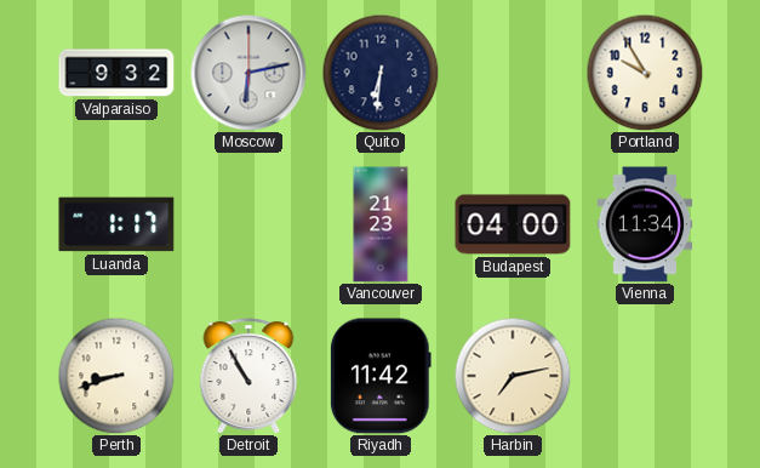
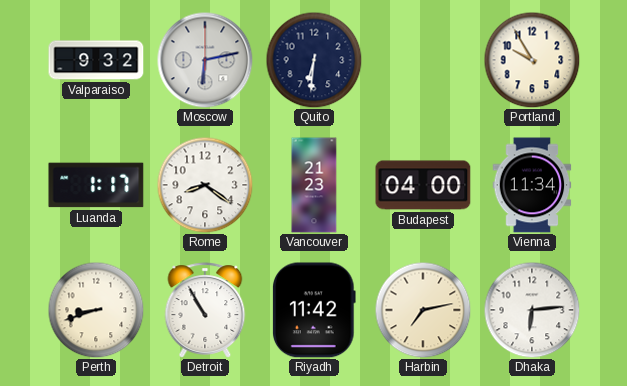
Rome: none -> 8:21
Dhaka: none -> 6:14
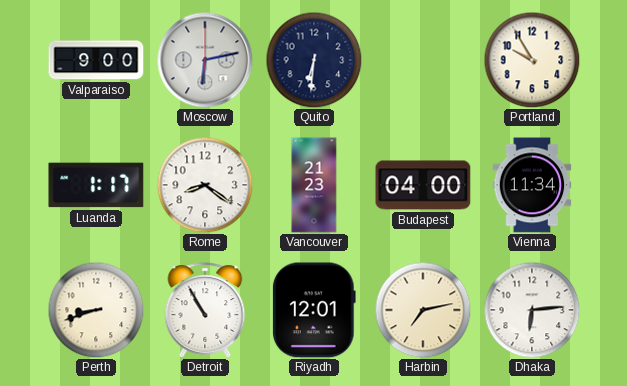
Valparaiso: 9:32 -> 9:00
Riyadh: 11:42 -> 12:01
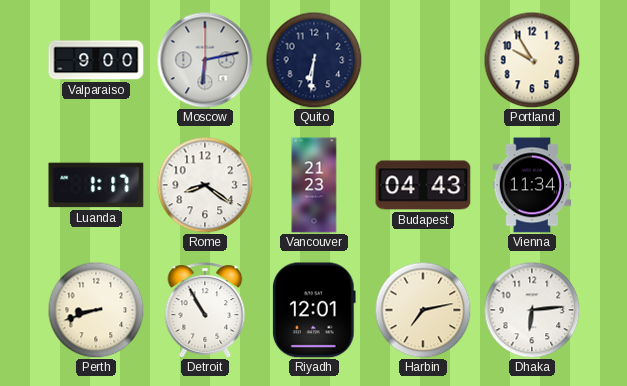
Budapest: 04:00 -> 04:43
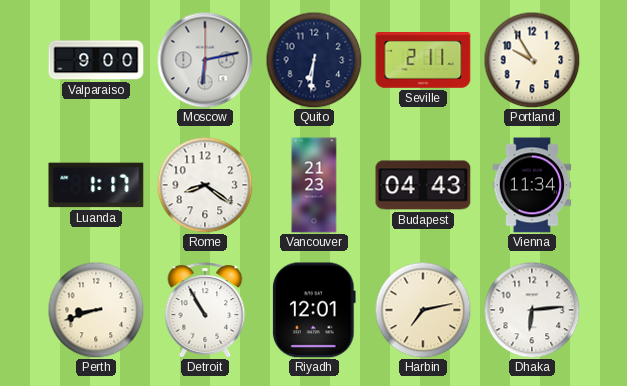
Seville: none -> 2:11
